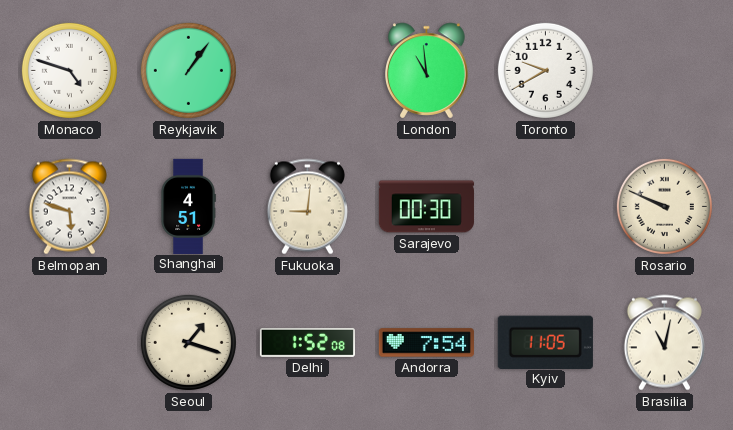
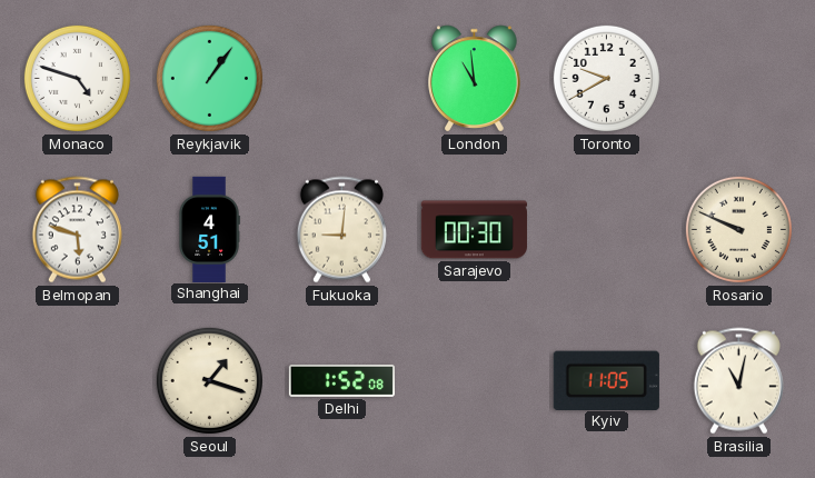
Andorra: 7:54 -> none
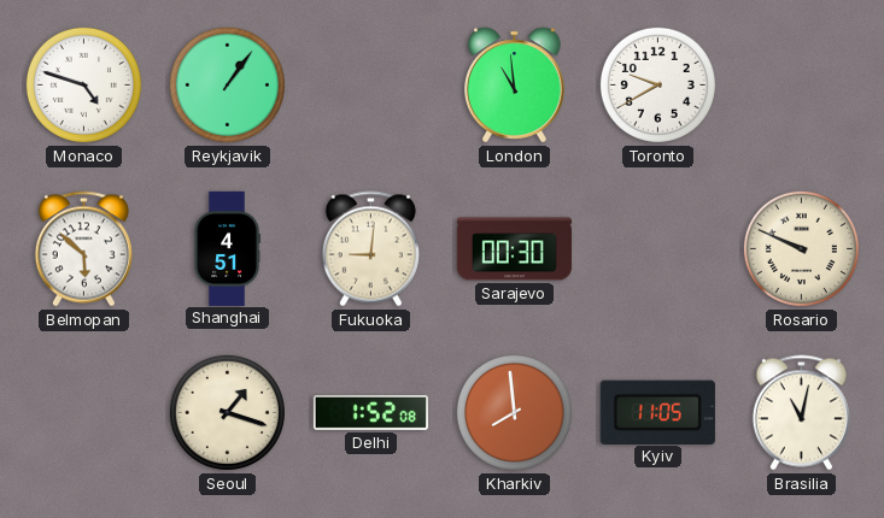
Belmopan: 5:48 -> 5:52
Kharkiv: none -> 7:59
